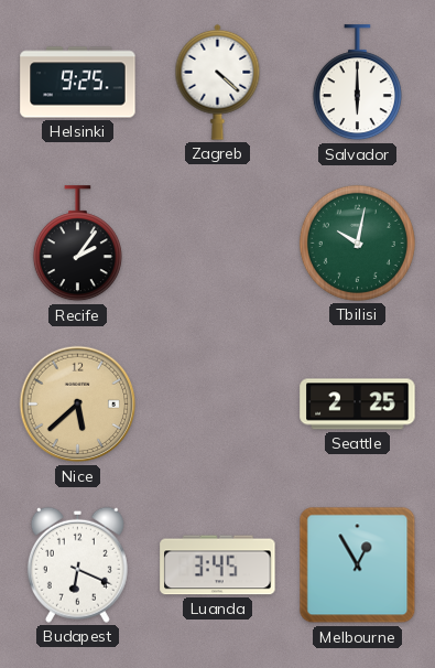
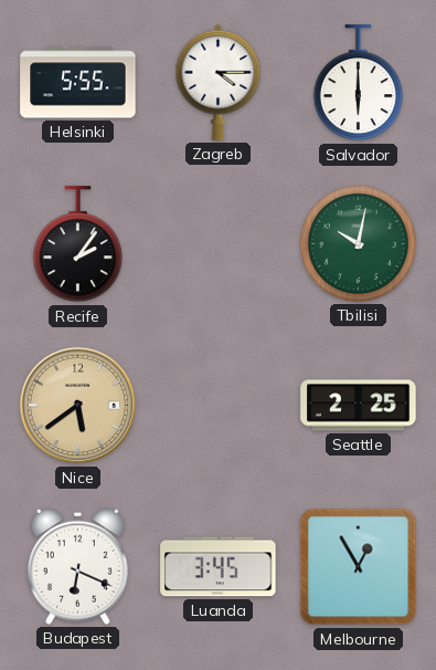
Helsinki: 9:25 -> 5:55
Zagreb: 4:22 -> 4:15
Nice: 5:38 -> 5:39
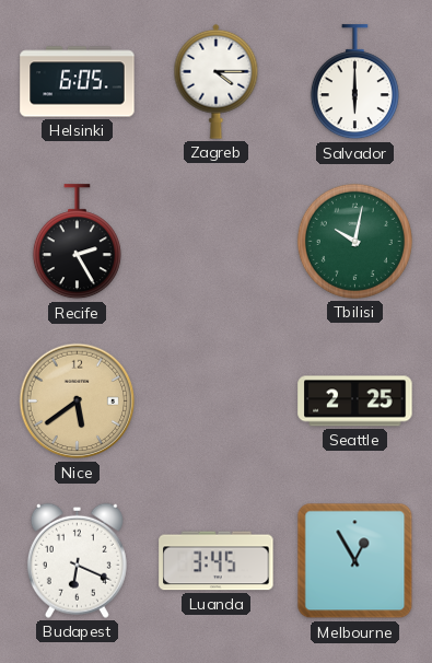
Helsinki: 5:55 -> 6:05
Recife: 2:06 -> 2:25
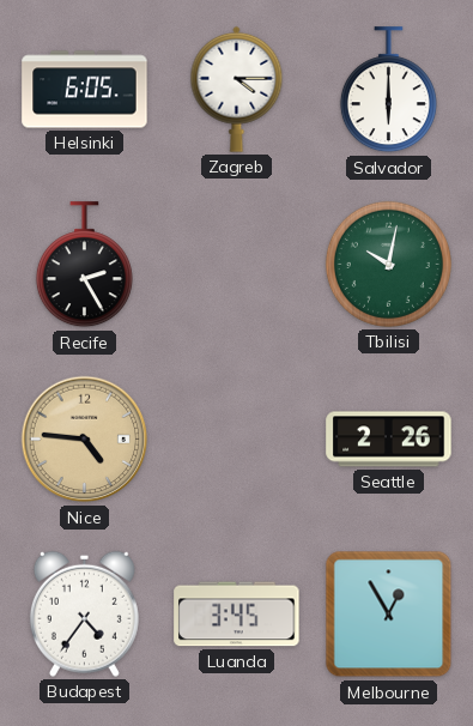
Nice: 5:39 -> 4:46
Seattle: 2:25 -> 2:26
Budapest: 6:19 -> 4:36
